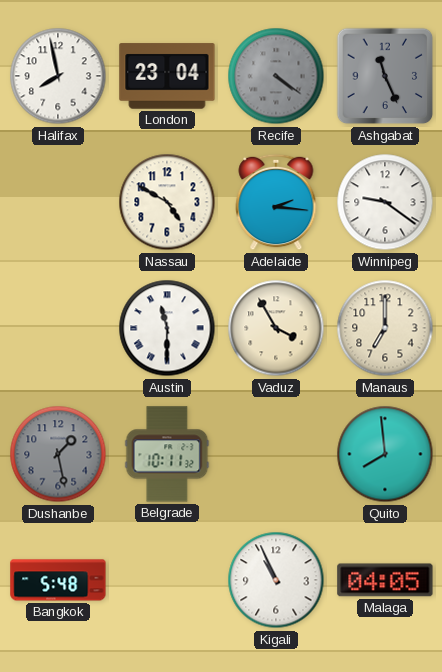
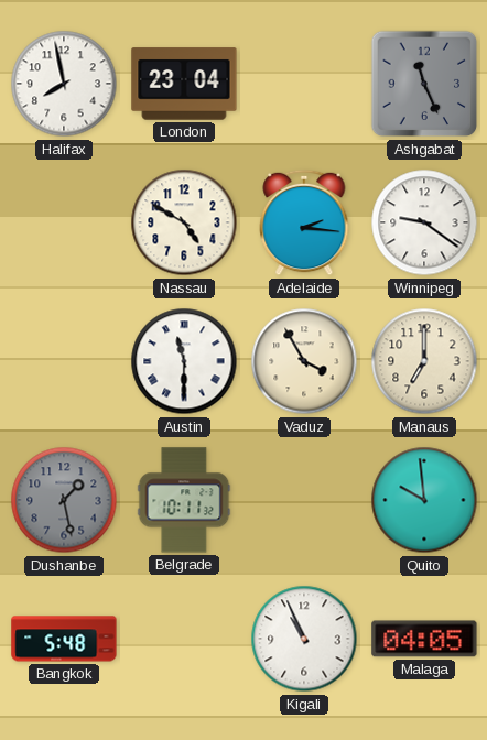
Recife: 4:21 -> none
Quito: 7:59 -> 9:59
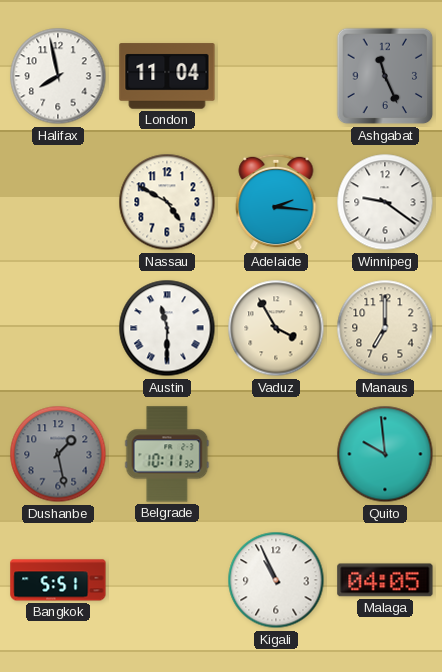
London: 23:04 -> 11:04
Bangkok: 5:48 -> 5:51
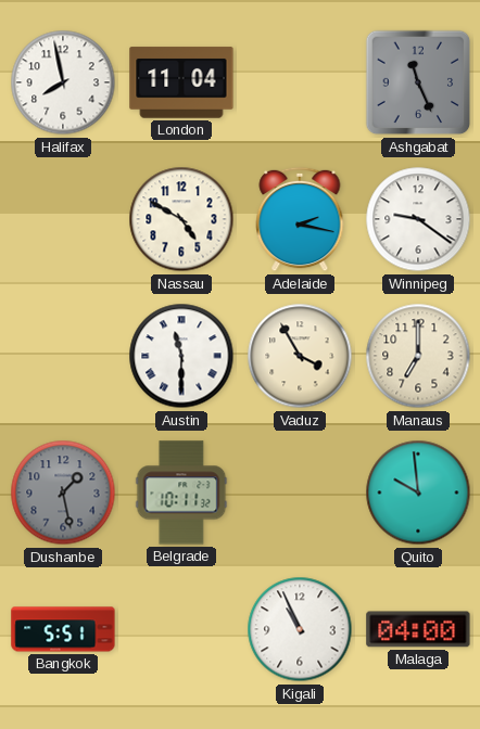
Adelaide: 2:16 -> 2:17
Malaga: 04:05 -> 04:00
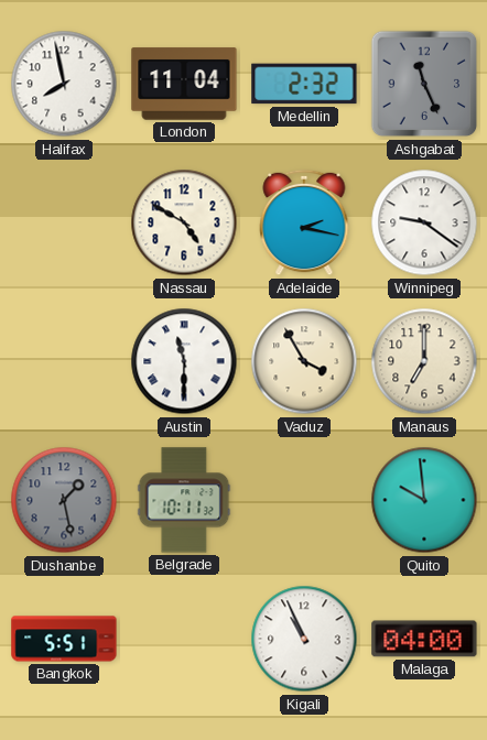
Medellin: none -> 2:32
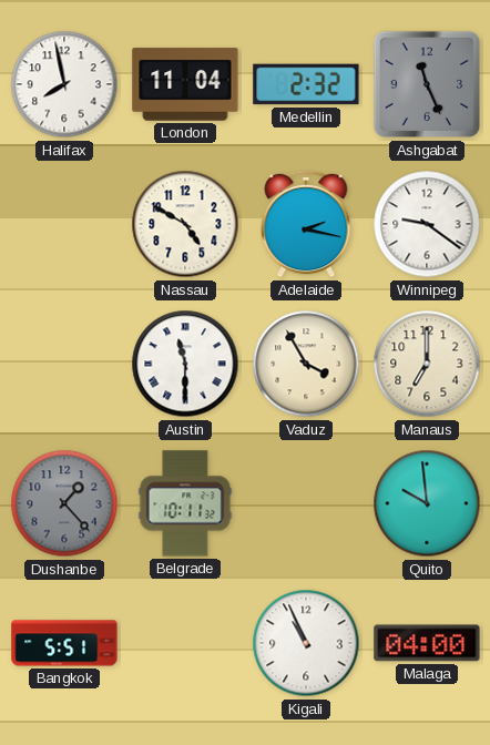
Dushanbe: 1:28 -> 1:23
